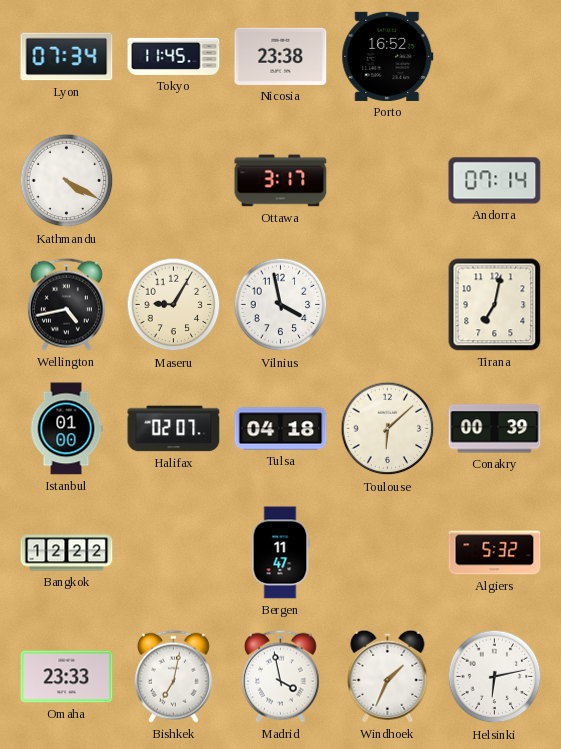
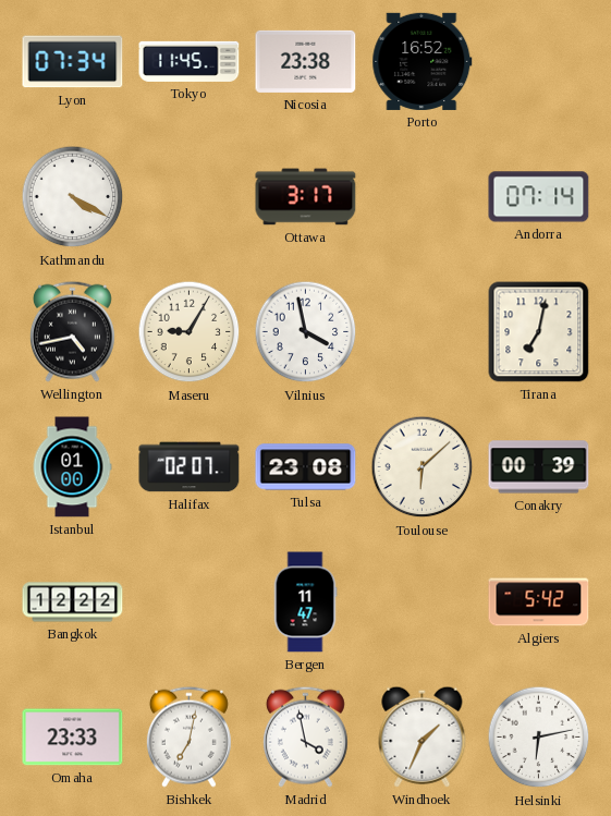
Tulsa: 04:18 -> 23:08
Algiers: 5:32 -> 5:42
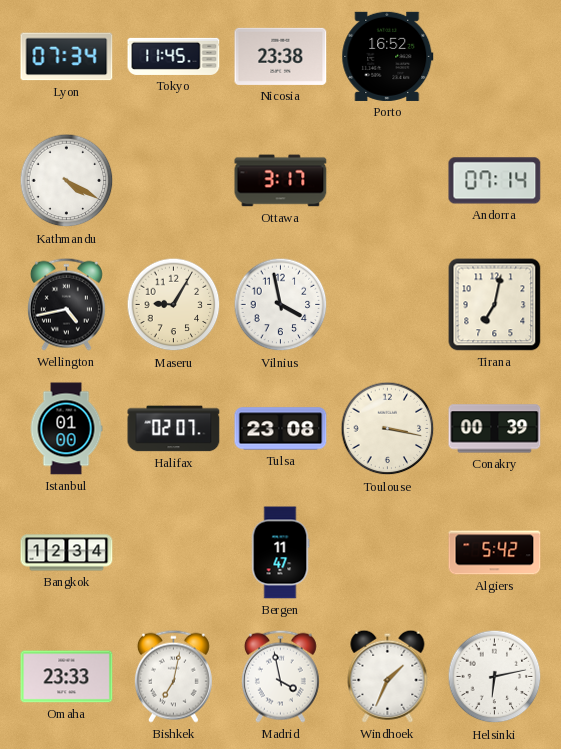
Toulouse: 6:08 -> 3:17
Bangkok: 12:22 -> 12:34
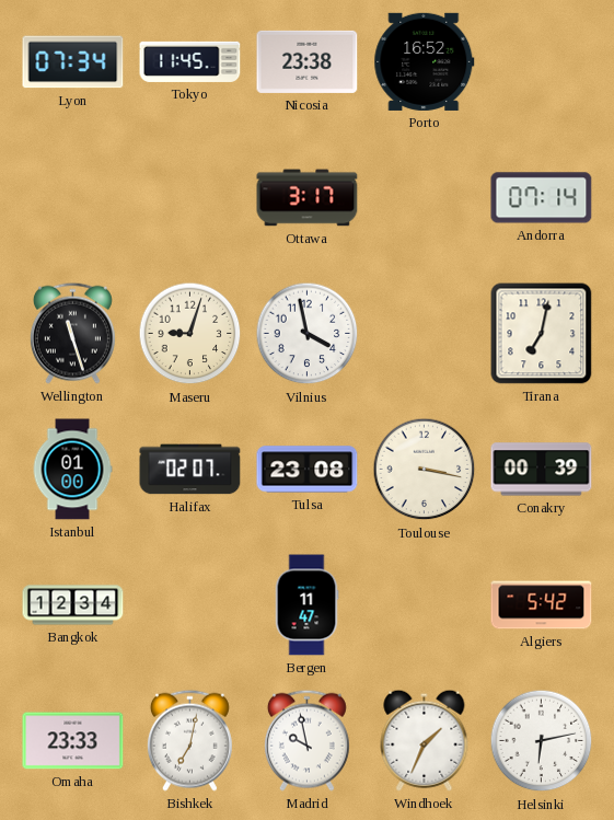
Kathmandu: 4:20 -> none
Wellington: 4:43 -> 11:27
Maseru: 9:05 -> 9:03
Madrid: 3:58 -> 9:58
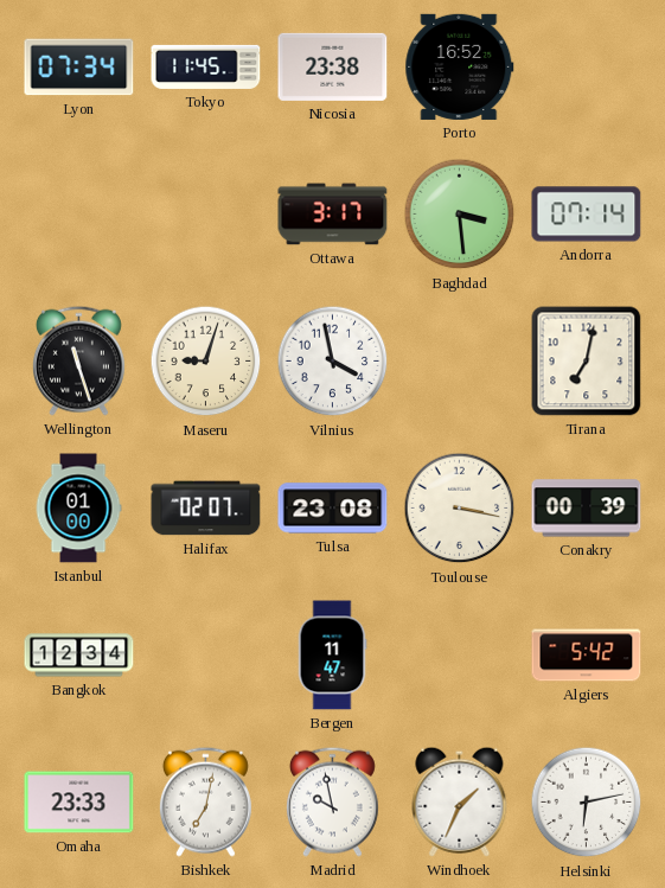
Baghdad: none -> 3:29
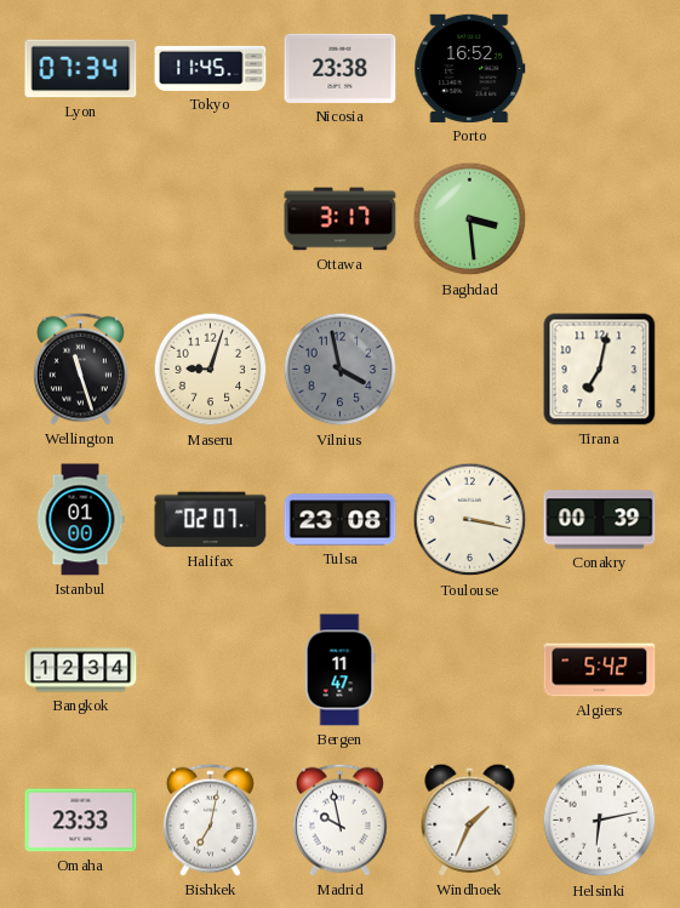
Andorra: 07:14 -> none
Vilnius dial: white -> grey
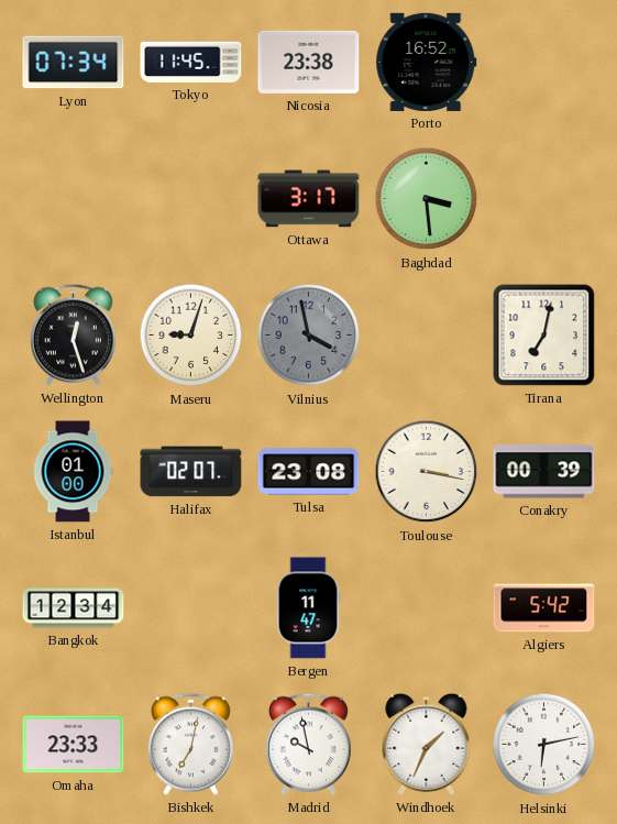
Wellington: 11:27 -> 12:27
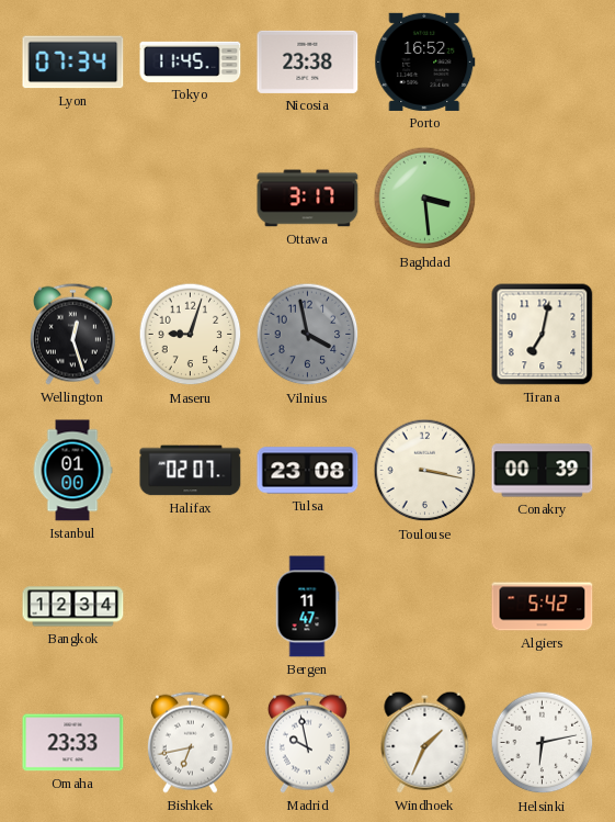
Bishkek: 7:02 -> 6:43
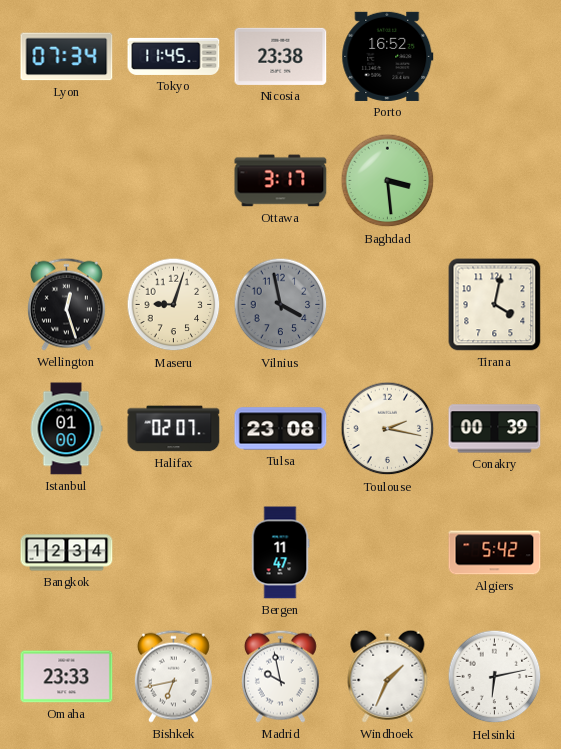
Tirana: 7:02 -> 4:02
Toulouse: 3:17 -> 2:17
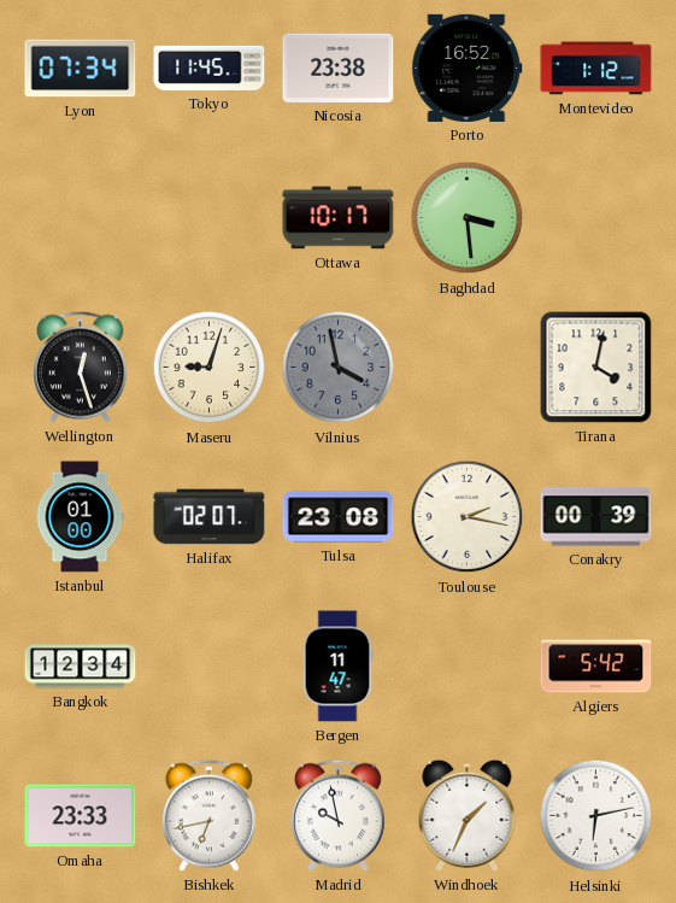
Montevideo: none -> 1:12
Ottawa: 3:17 -> 10:17
